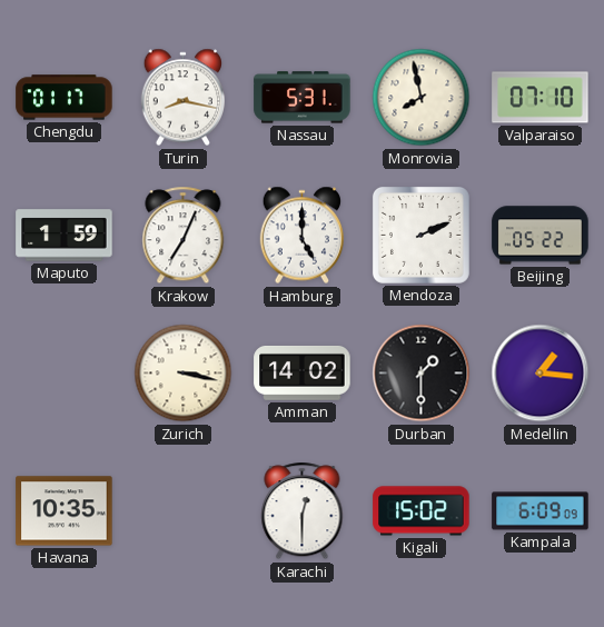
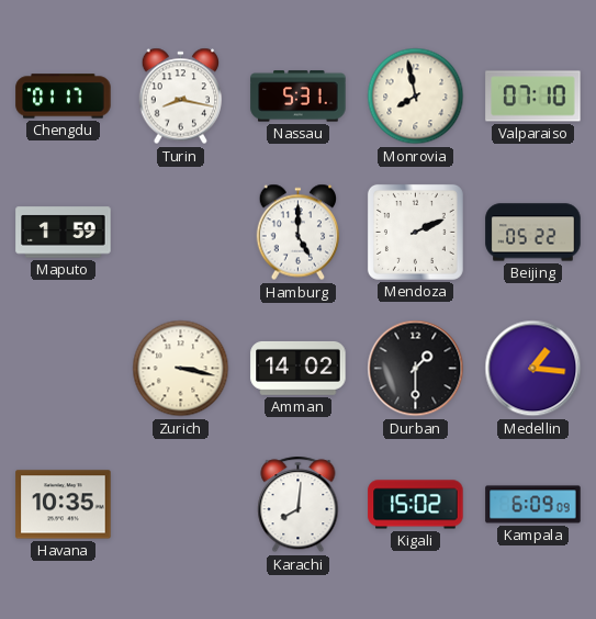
Krakow: 7:04 -> none
Karachi: 12:30 -> 8:01
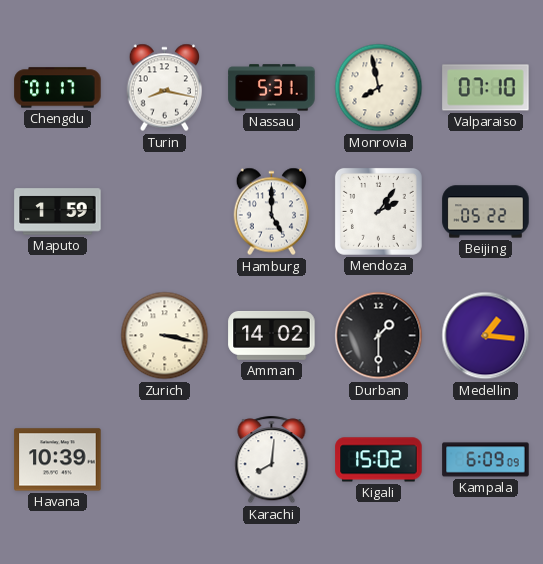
Mendoza: 2:11 -> 2:06
Havana: 10:35 -> 10:39
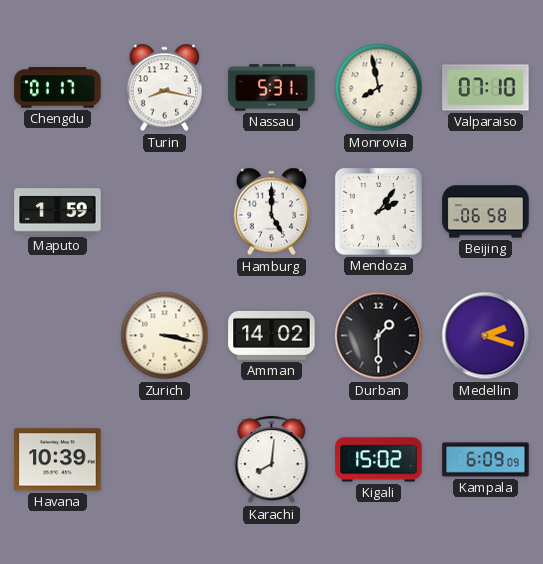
Beijing: 05:22 -> 06:58
Medellin: 1:16 -> 2:18
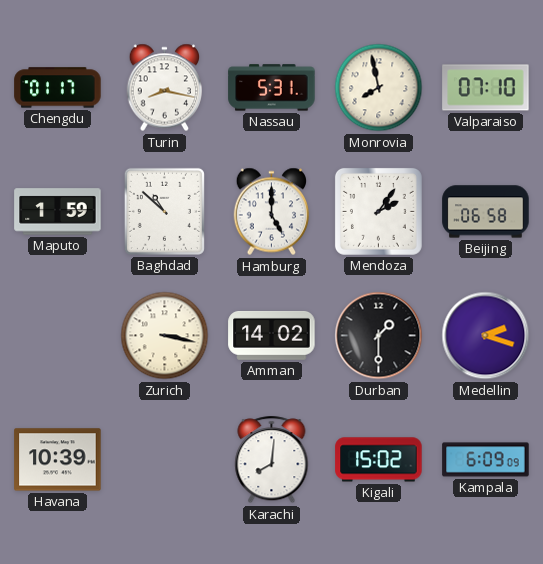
Baghdad: none -> 10:52
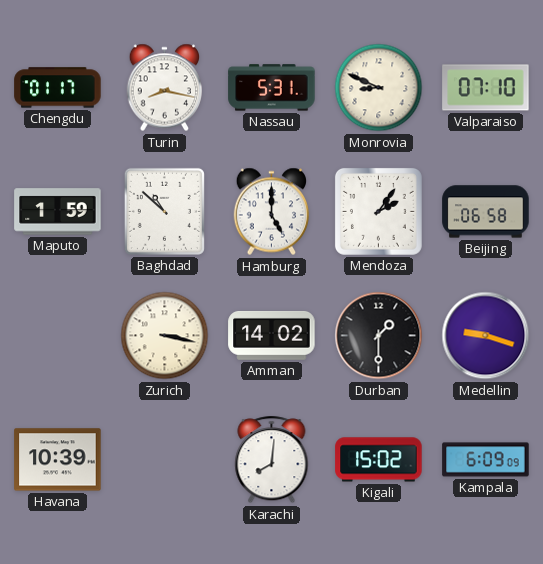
Monrovia: 7:58 -> 8:49
Medellin: 2:18 -> 9:18
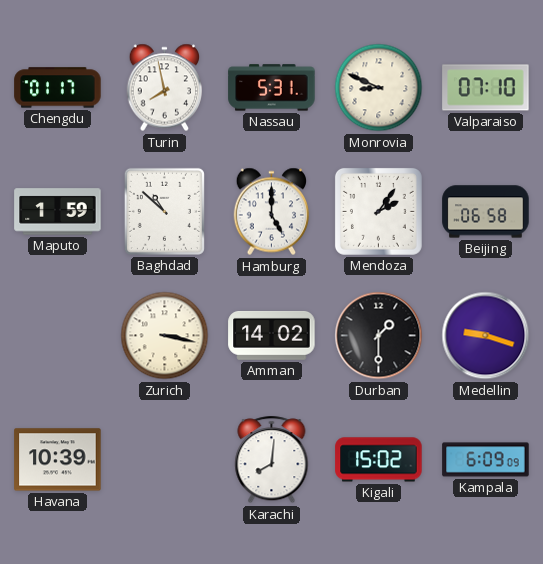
Turin: 8:17 -> 7:58
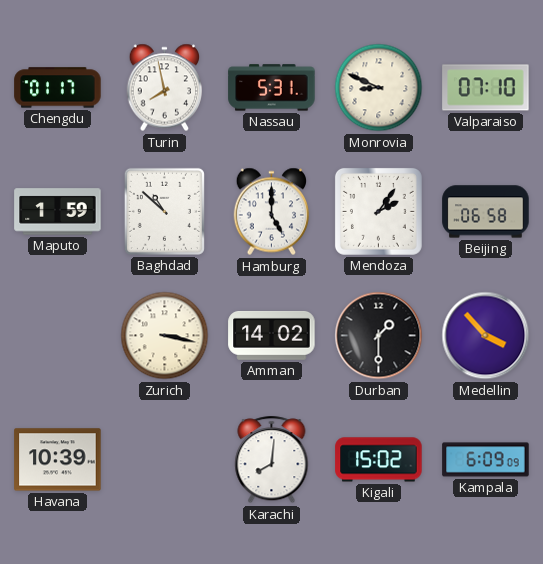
Medellin: 9:18 -> 3:53
